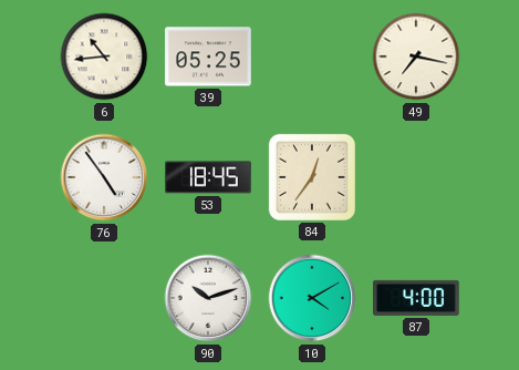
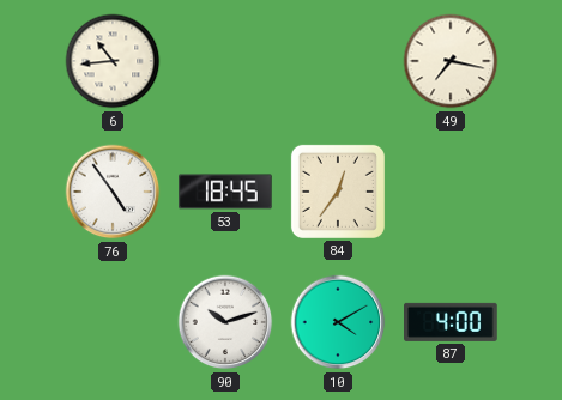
39: 05:25 -> none
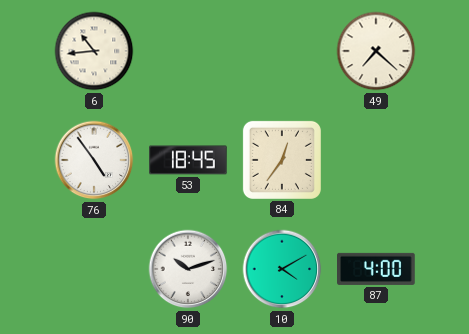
49: 7:17 -> 7:22
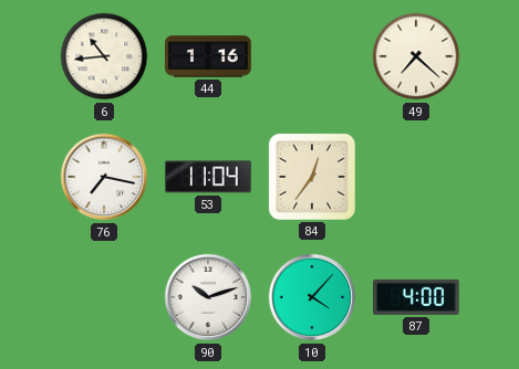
44: none -> 1:16
76: 4:54 -> 7:17
53: 18:45 -> 11:04
10: 4:10 -> 4:07
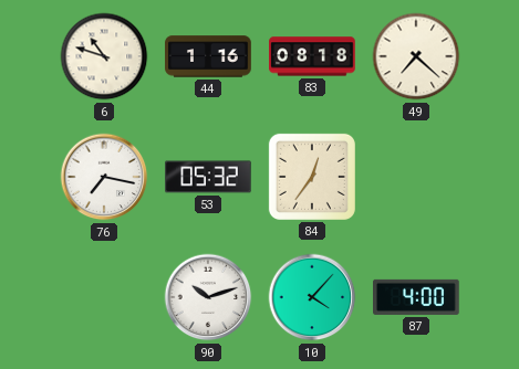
6: 10:44 -> 10:48
83: none -> 08:18
53: 11:04 -> 05:32
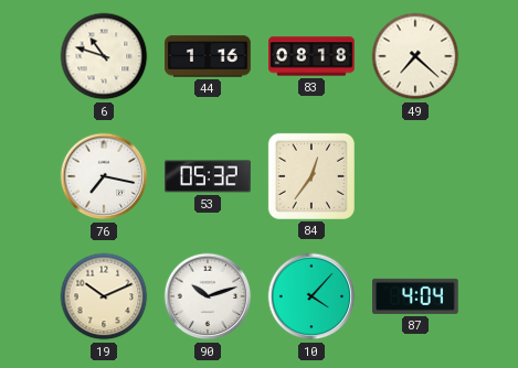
19: none -> 10:11
87: 4:00 -> 4:04
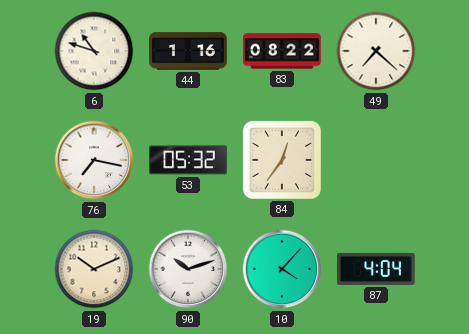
83: 08:18 -> 08:22
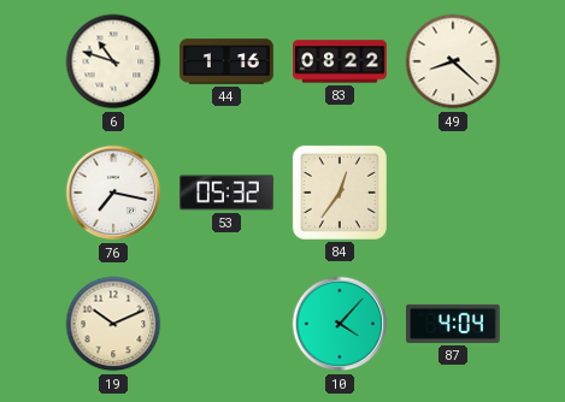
49: 7:22 -> 8:22
90: 10:12 -> none
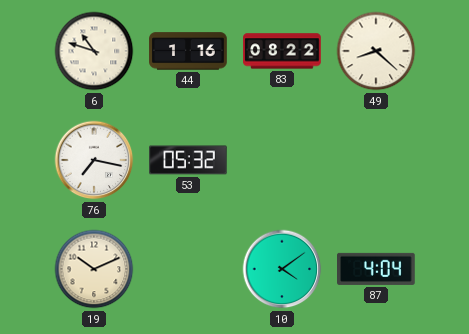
84: 12:36 -> none
10: 4:07 -> 4:09
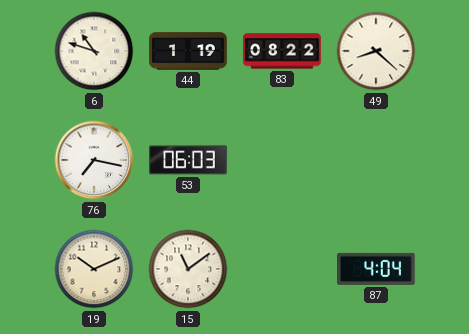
44: 1:16 -> 1:19
53: 05:32 -> 06:03
15: none -> 11:09
10: 4:09 -> none
